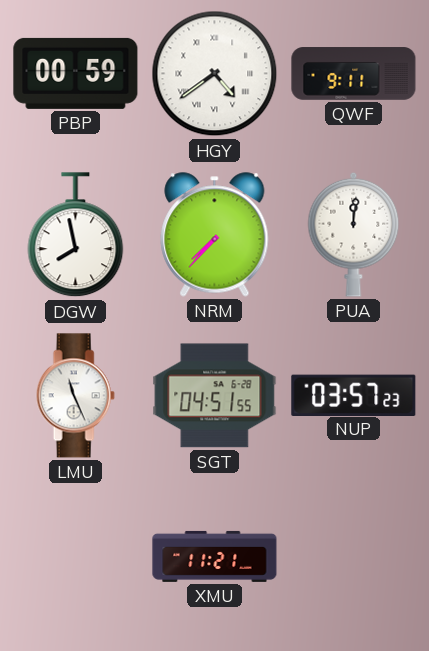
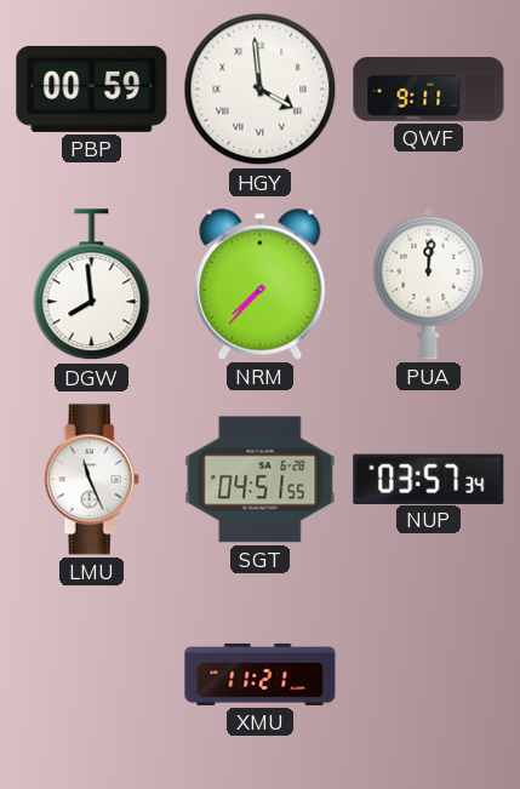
HGY: 4:39 -> 3:59
DGW: 7:58 -> 7:59
NUP: 03:57:23 -> 03:57:34
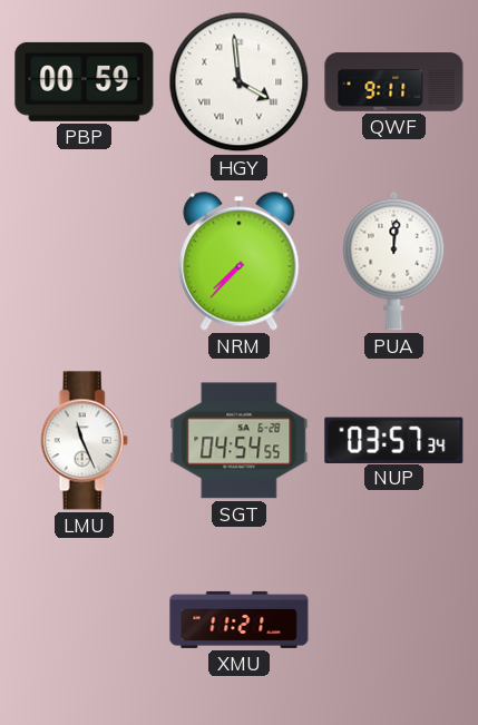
DGW: 7:59 -> none
SGT: 04:51 -> 04:54
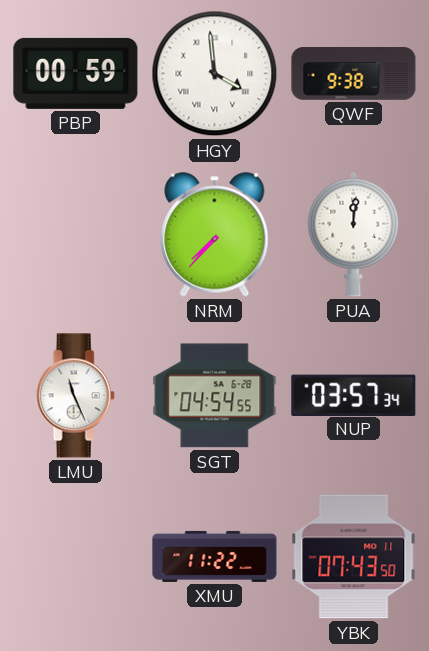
QWF: 9:11 -> 9:38
XMU: 11:21 -> 11:22
YBK: none -> 07:43
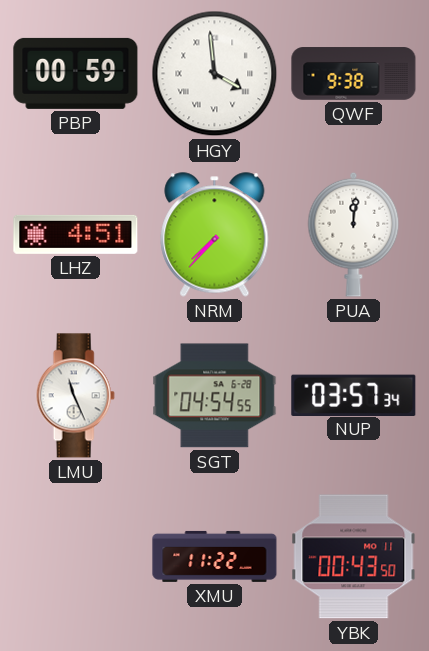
LHZ: none -> 4:51
YBK: 07:43 -> 00:43
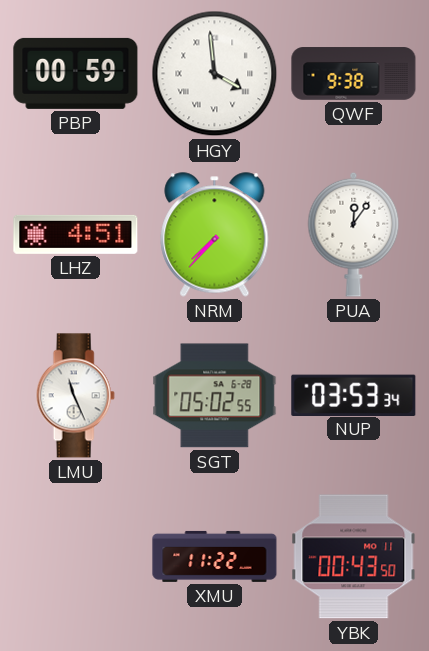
PUA: 12:01 -> 12:06
SGT: 04:54 -> 05:02
NUP: 03:57 -> 03:53
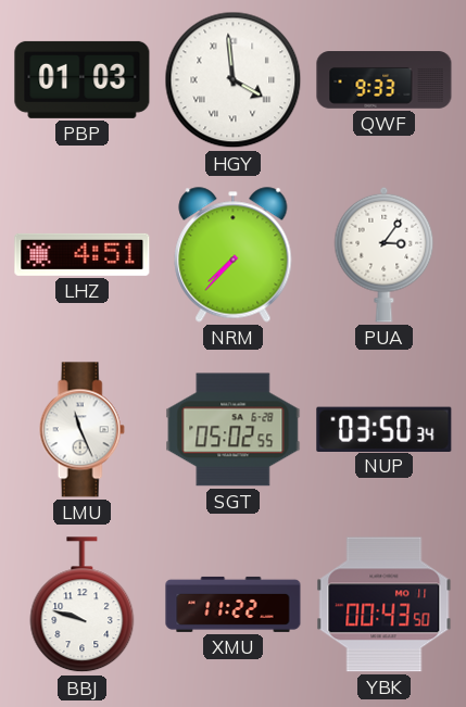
PBP: 00:59 -> 01:03
QWF: 9:38 -> 9:33
PUA: 12:06 -> 3:06
NUP: 03:53 -> 03:50
BBJ: none -> 9:48
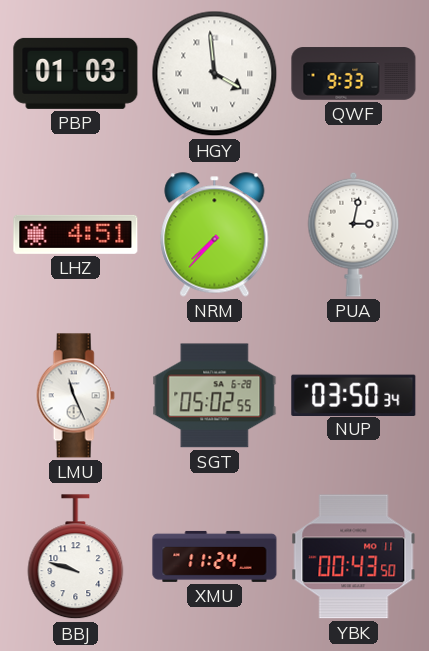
PUA: 3:06 -> 3:02
XMU: 11:22 -> 11:24
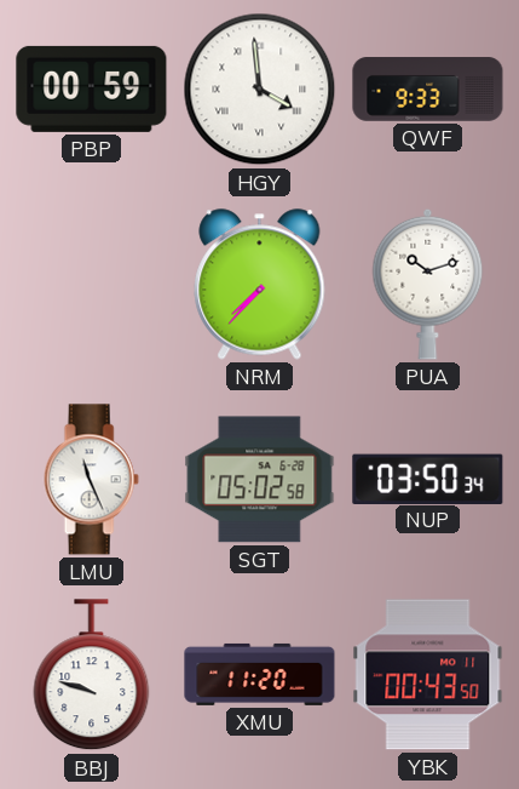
PBP: 01:03 -> 00:59
LHZ: 4:51 -> none
PUA: 3:02 -> 10:12
SGT: 05:02:55 -> 05:02:58
XMU: 11:24 -> 11:20
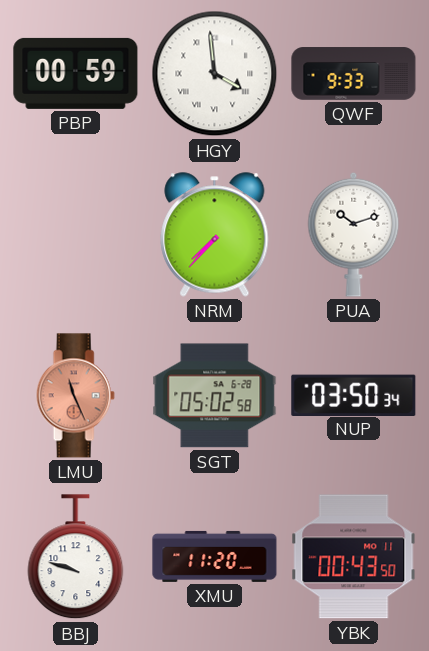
LMU dial: white -> salmon
